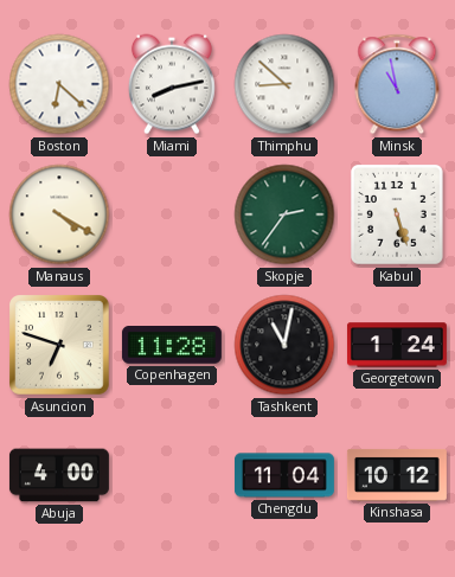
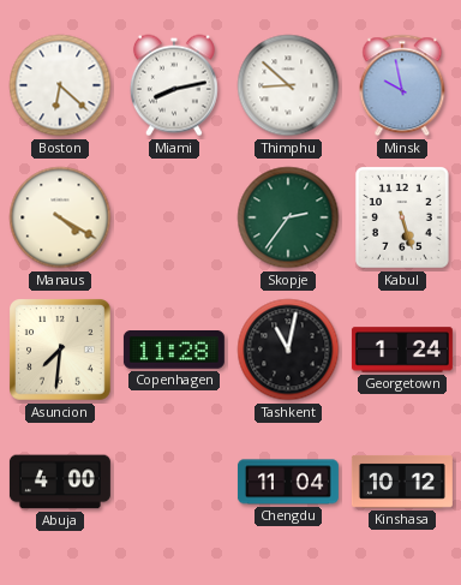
Minsk: 10:58 -> 9:58
Asuncion: 6:48 -> 7:31
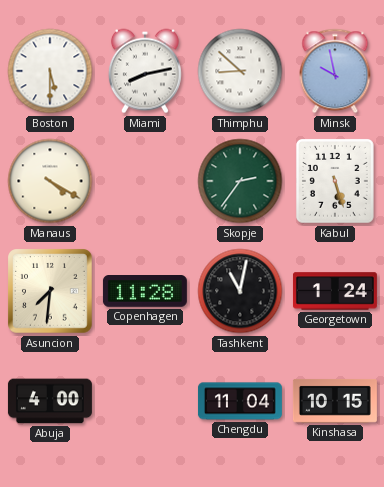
Boston: 6:22 -> 5:30
Kinshasa: 10:12 -> 10:15
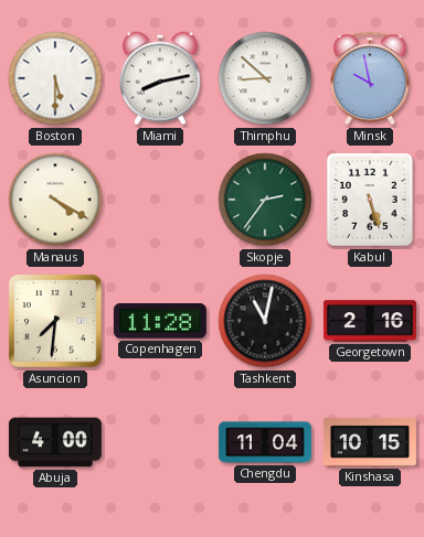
Georgetown: 1:24 -> 2:16
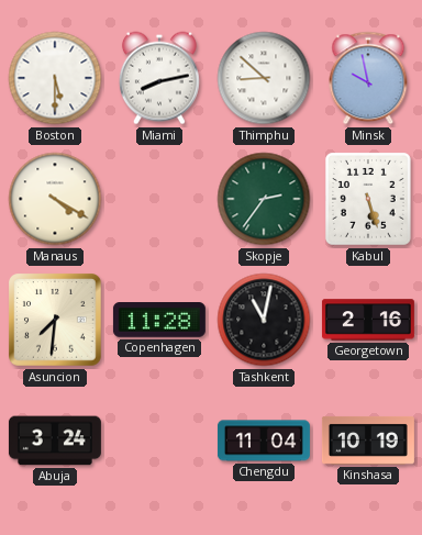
Abuja: 4:00 -> 3:24
Kinshasa: 10:15 -> 10:19
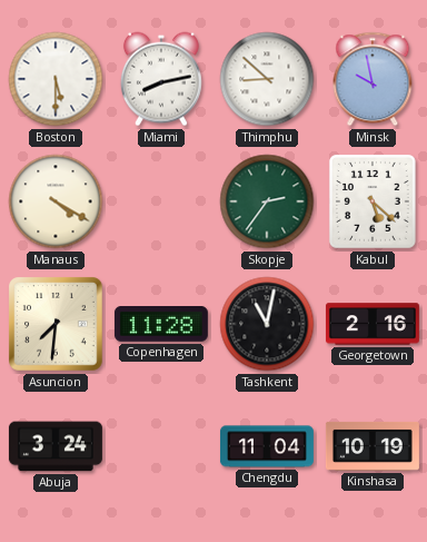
Kabul: 5:27 -> 5:22
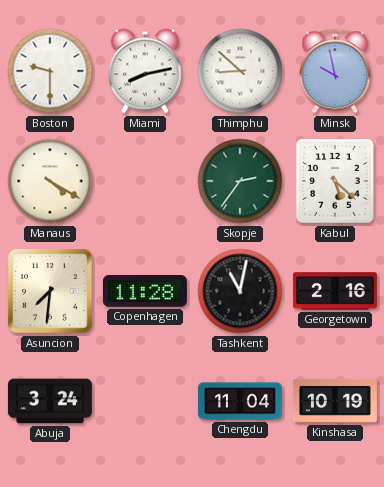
Boston: 5:30 -> 9:30
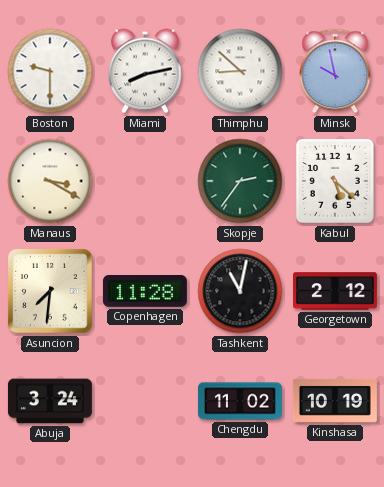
Manaus: 4:20 -> 3:20
Georgetown: 2:16 -> 2:12
Chengdu: 11:04 -> 11:02
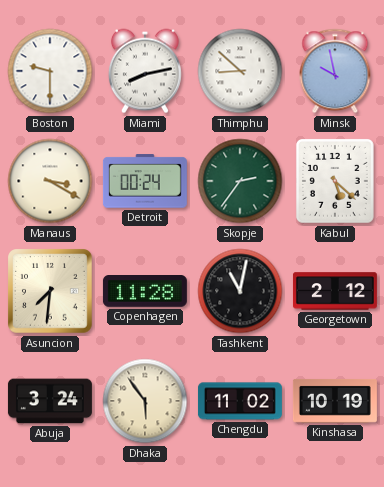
Detroit: none -> 00:24
Dhaka: none -> 5:54
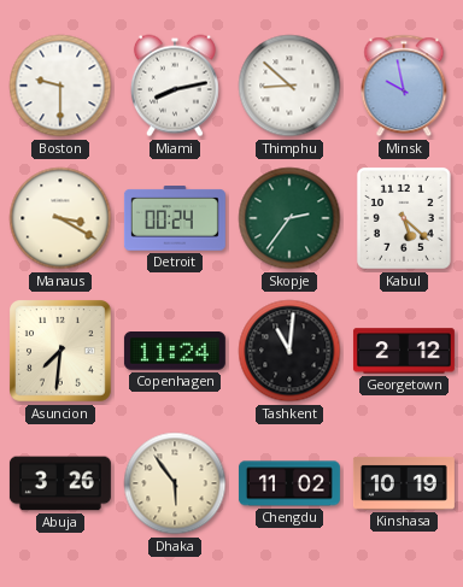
Copenhagen: 11:28 -> 11:24
Tashkent: 11:02 -> 11:01
Abuja: 3:24 -> 3:26
